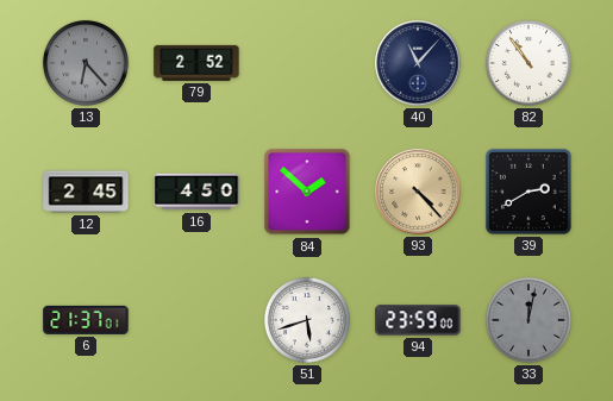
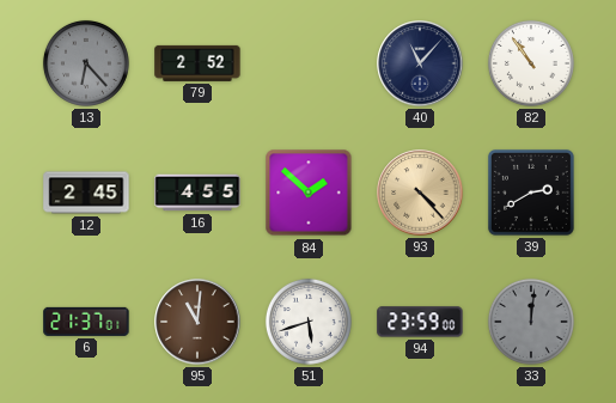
16: 4:50 -> 4:55
95: none -> 11:01
33: 12:02 -> 12:01
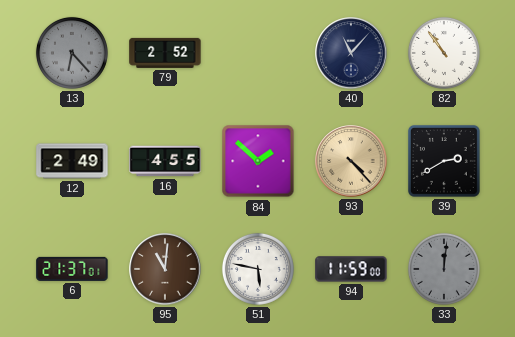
12: 2:45 -> 2:49
51: 5:42 -> 5:47
94: 23:59 -> 11:59
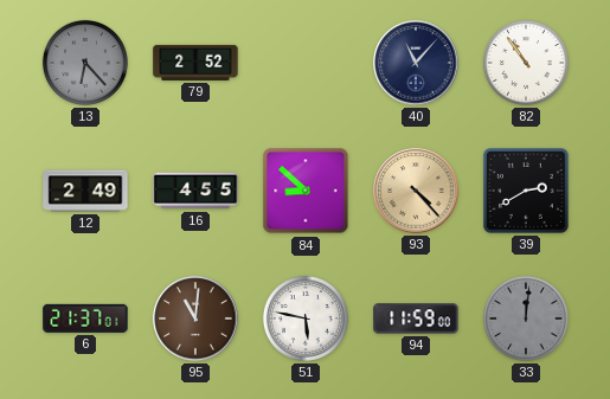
84: 1:52 -> 8:52
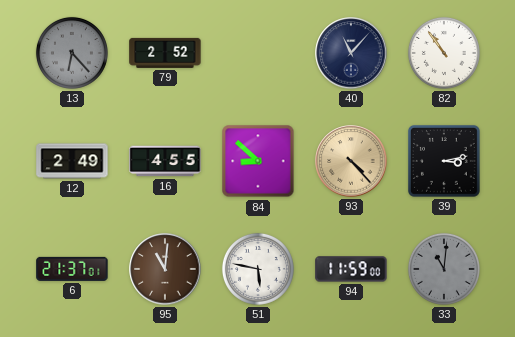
39: 2:40 -> 3:13
33: 12:01 -> 11:01
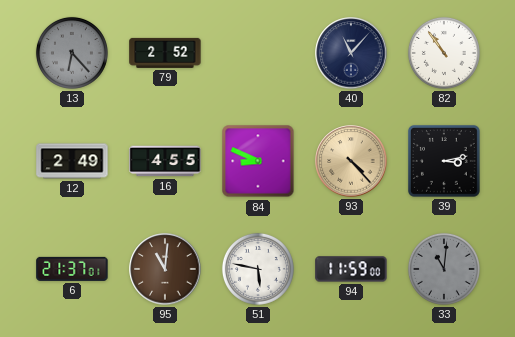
84: 8:52 -> 8:49
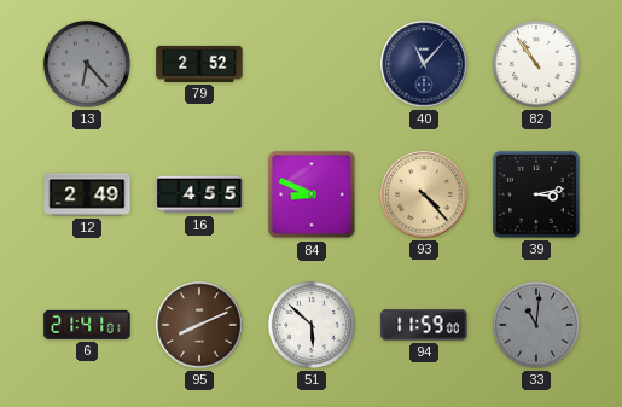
6: 21:37 -> 21:41
95: 11:01 -> 8:11
51: 5:47 -> 5:52
